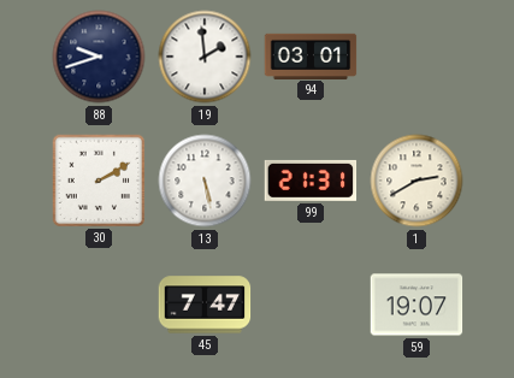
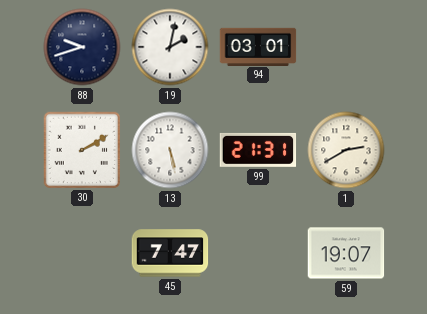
19: 1:59 -> 2:02
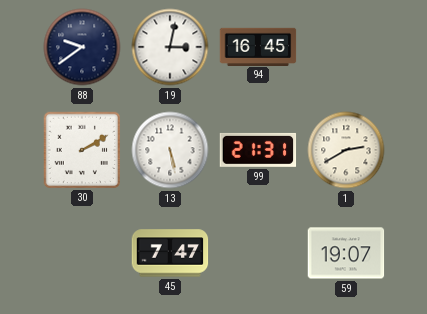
88: 9:42 -> 9:39
19: 2:02 -> 3:02
94: 03:01 -> 16:45
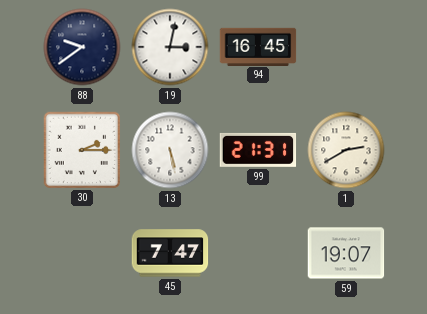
30: 2:10 -> 2:15
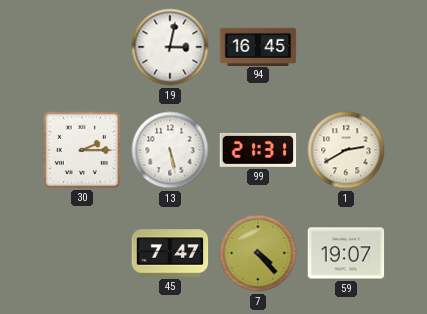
88: 9:39 -> none
7: none -> 4:23
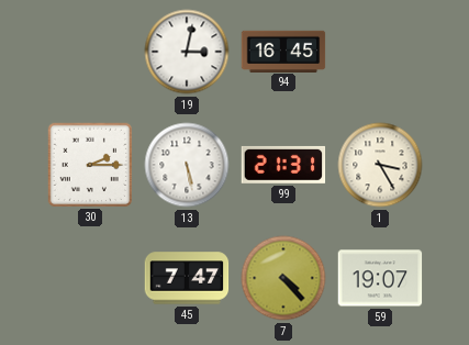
1: 2:40 -> 3:25
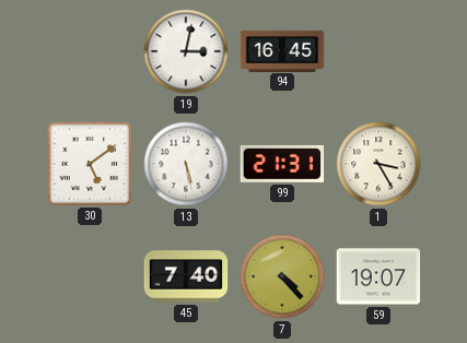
30: 2:15 -> 5:09
45: 7:47 -> 7:40
